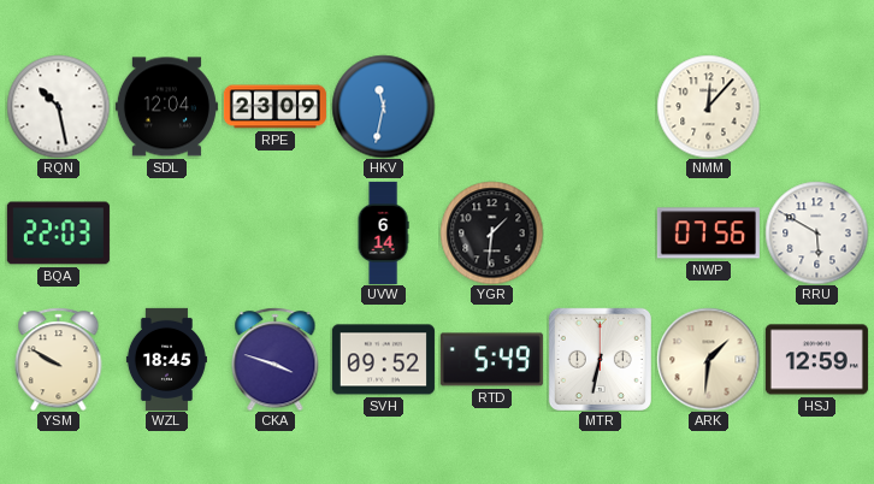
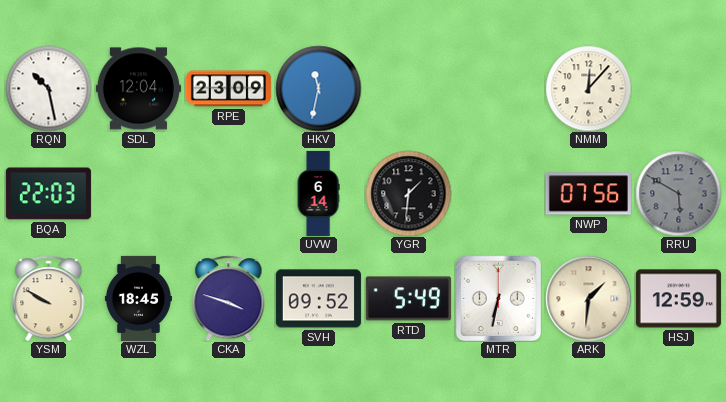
RRU dial: white -> grey
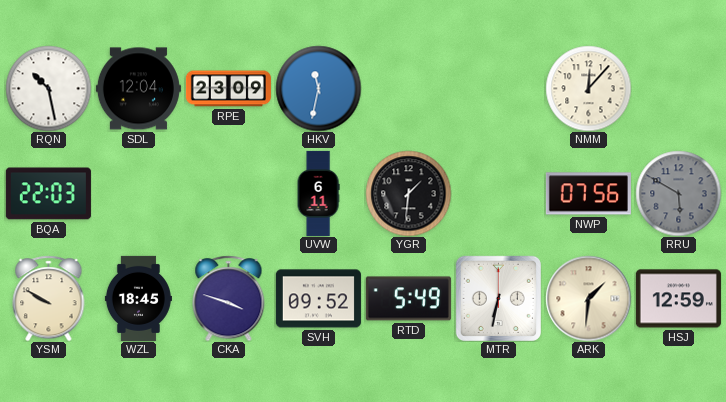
UVW: 6:14 -> 6:11
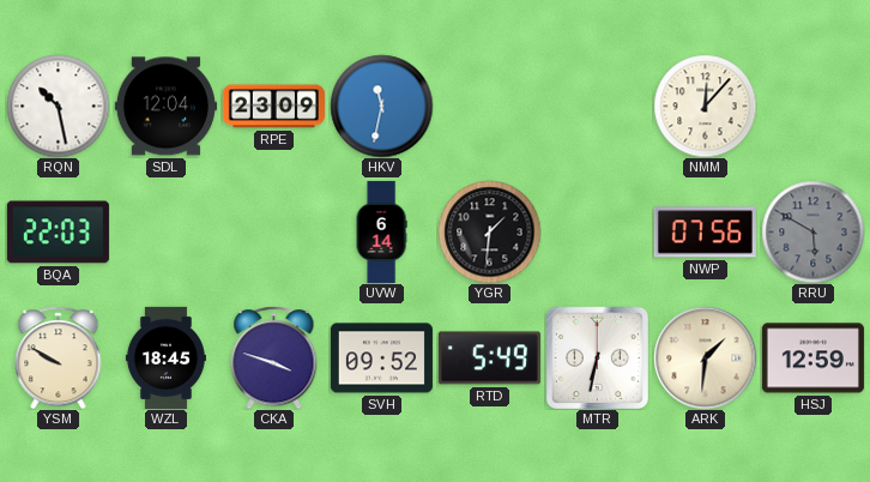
UVW: 6:11 -> 6:14
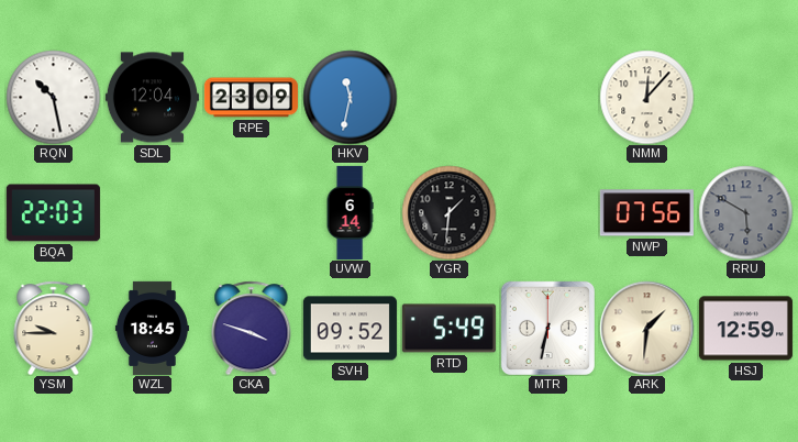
YSM: 9:50 -> 9:45
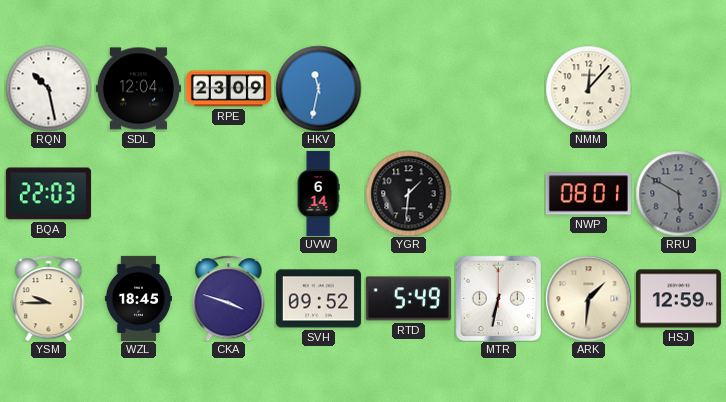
NWP: 07:56 -> 08:01
